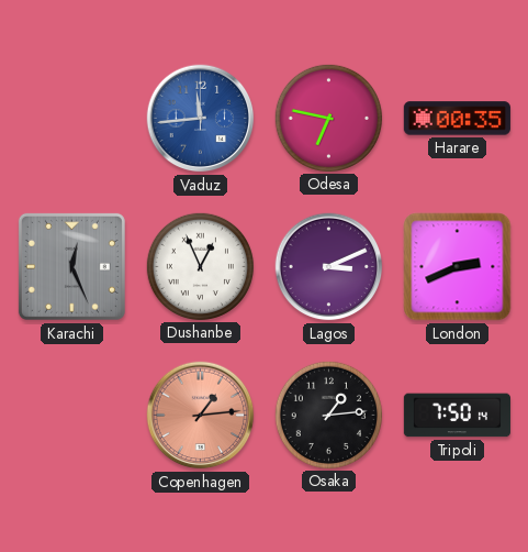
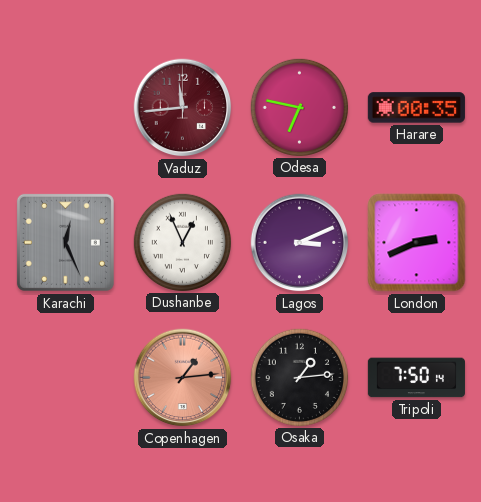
Vaduz dial: blue -> burgundy
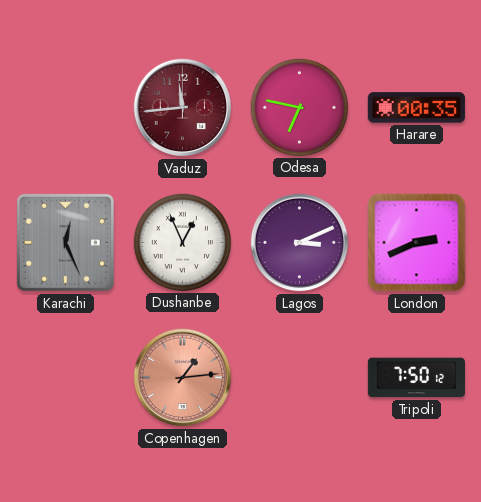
Osaka: 1:14 -> none
Tripoli: 7:50:14 -> 7:50:12
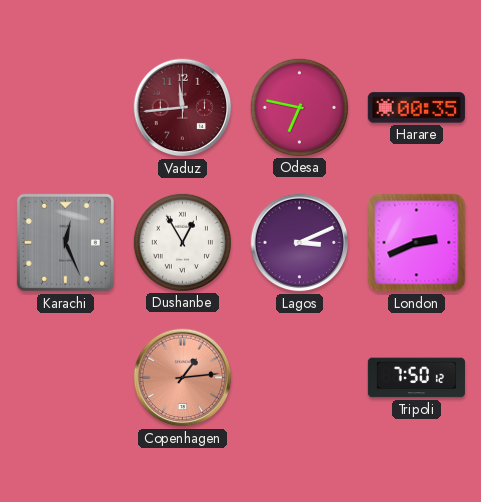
Dushanbe: 12:56 -> 12:55
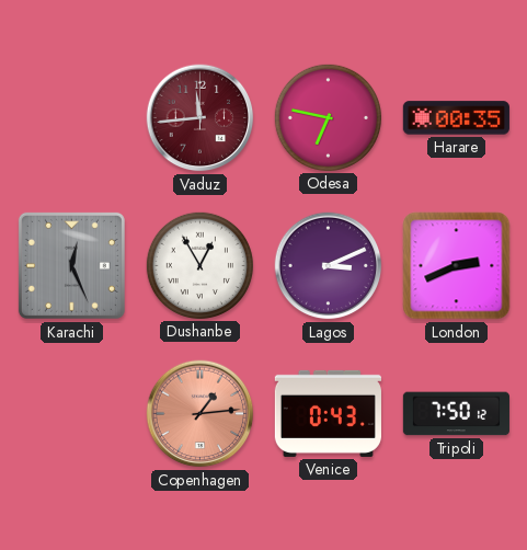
Venice: none -> 0:43
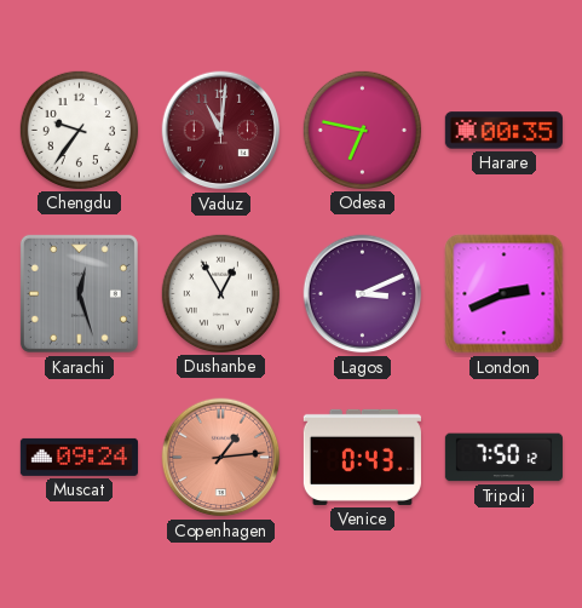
Chengdu: none -> 9:36
Vaduz: 11:44 -> 11:01
Karachi: 12:26 -> 12:27
Muscat: none -> 09:24
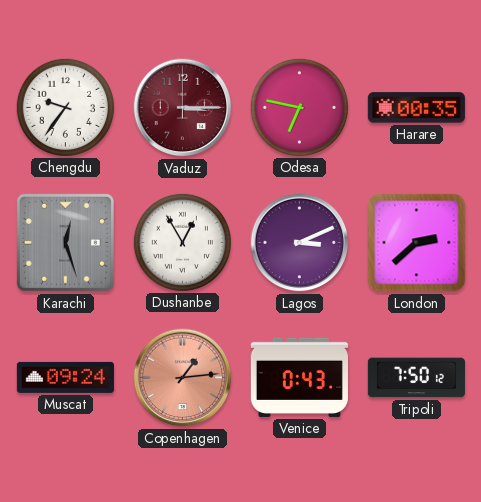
Vaduz: 11:01 -> 3:15
London: 2:41 -> 2:38
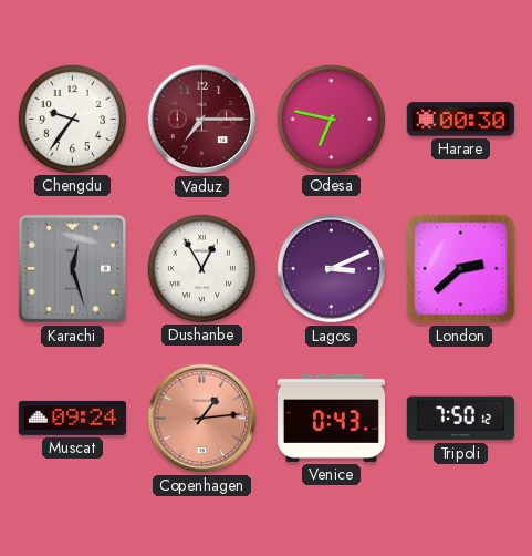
Vaduz: 3:15 -> 7:15
Harare: 00:35 -> 00:30
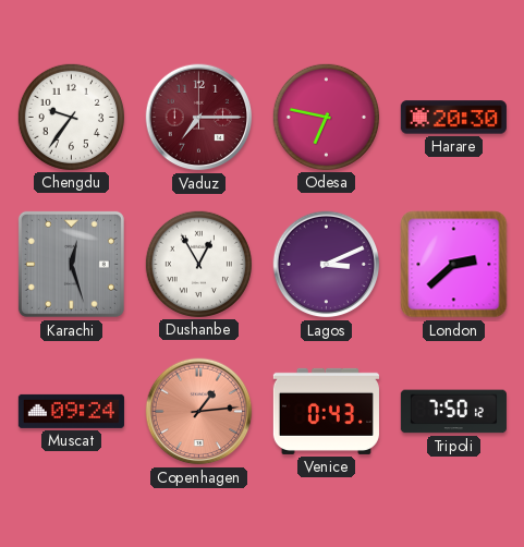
Harare: 00:30 -> 20:30
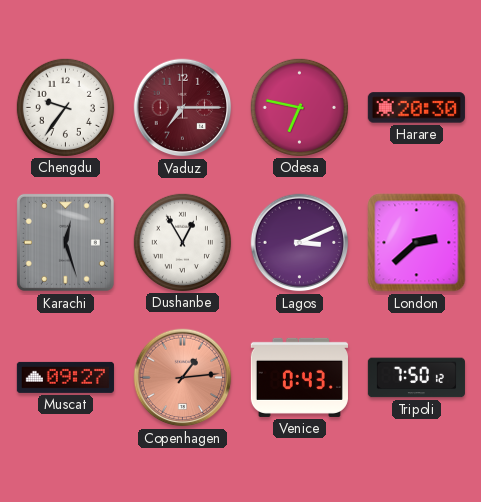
Muscat: 09:24 -> 09:27
